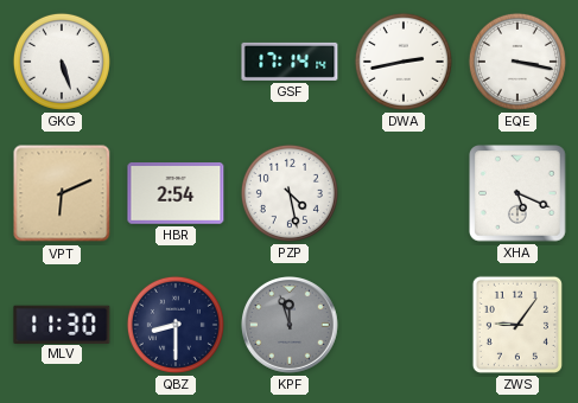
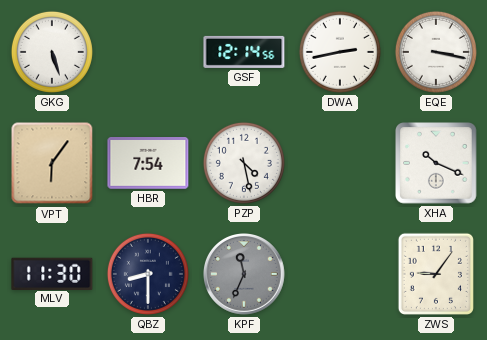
GSF: 17:14 -> 12:14
VPT: 6:11 -> 6:06
HBR: 2:54 -> 7:54
XHA: 5:19 -> 10:19
KPF: 11:57 -> 11:34
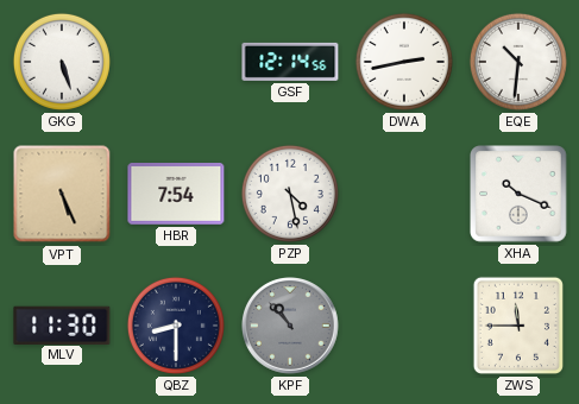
EQE: 3:17 -> 10:31
VPT: 6:06 -> 5:26
KPF: 11:34 -> 10:53
ZWS: 9:06 -> 11:45
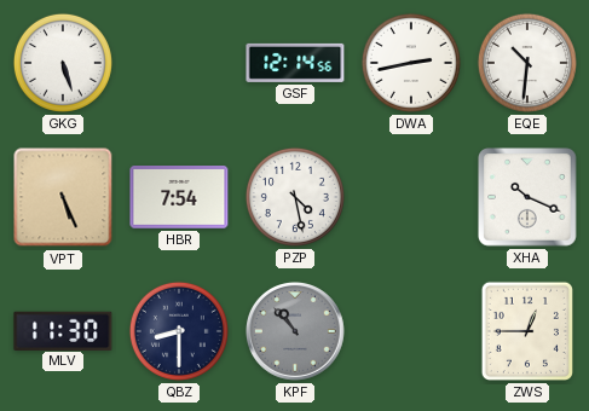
ZWS: 11:45 -> 12:45
